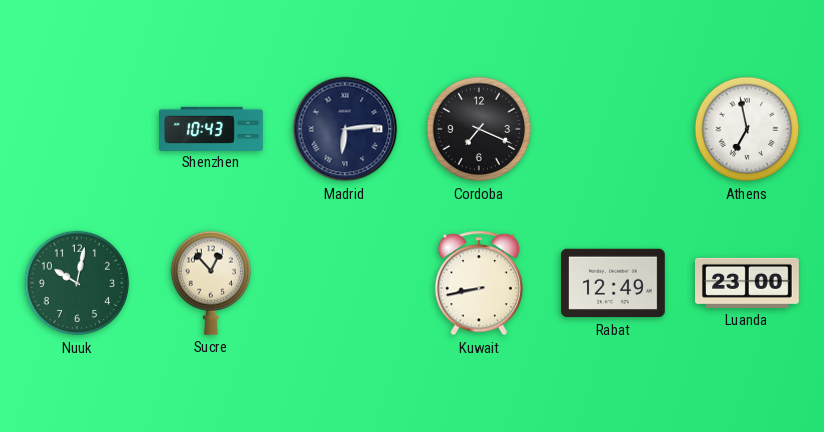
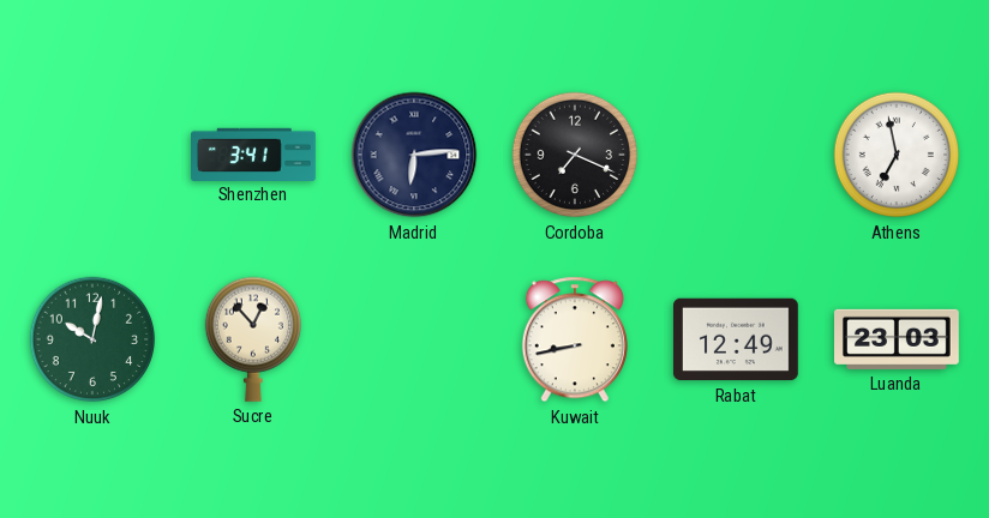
Shenzhen: 10:43 -> 3:41
Luanda: 23:00 -> 23:03
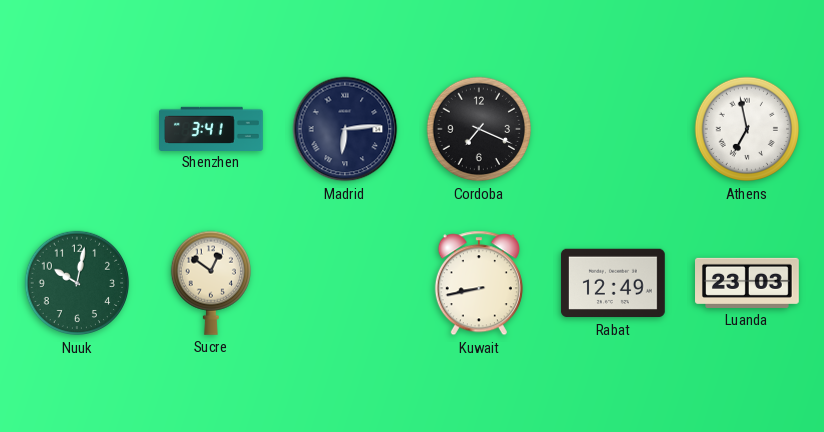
Sucre: 12:53 -> 12:51
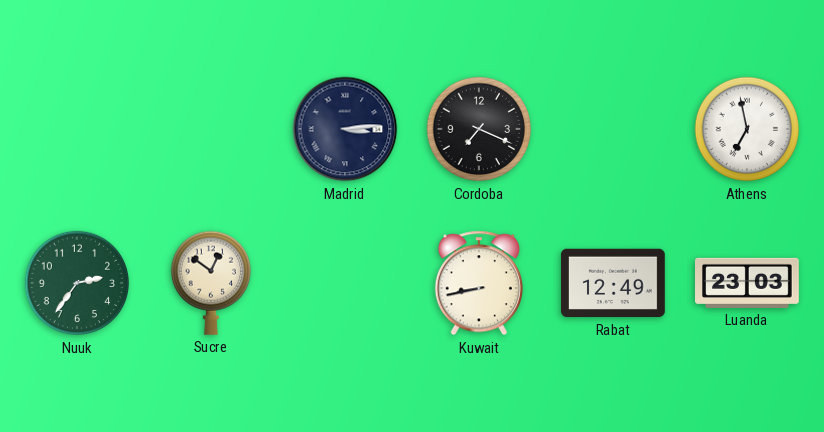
Shenzhen: 3:41 -> none
Madrid: 6:14 -> 3:14
Nuuk: 10:02 -> 2:36
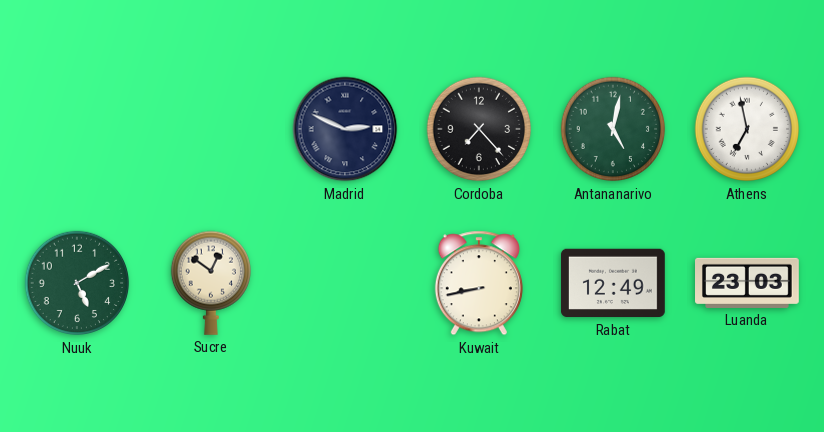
Madrid: 3:14 -> 2:49
Cordoba: 7:19 -> 7:23
Antananarivo: none -> 5:02
Nuuk: 2:36 -> 5:10
